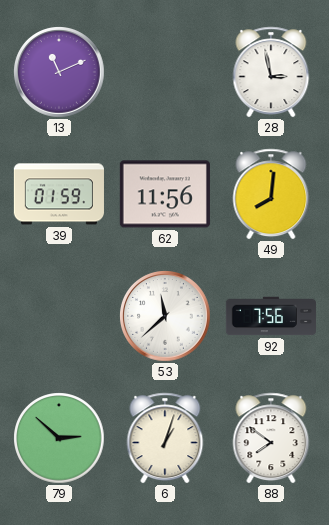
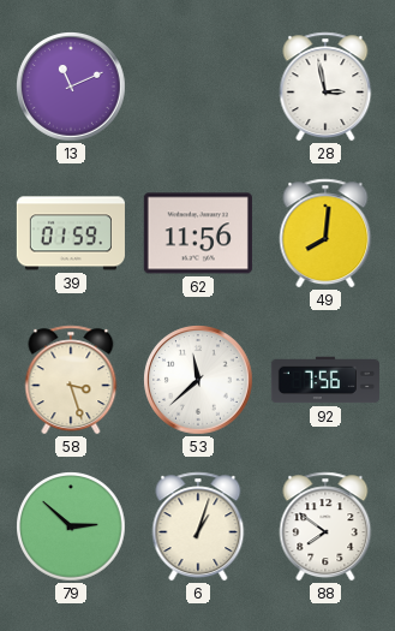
58: none -> 3:27
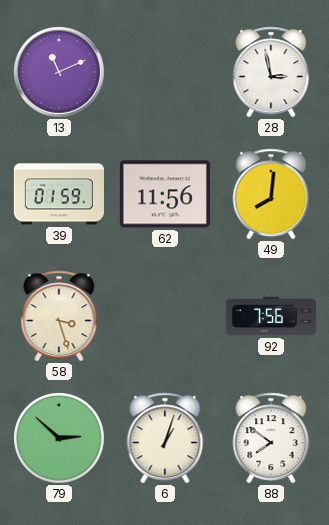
53: 11:38 -> none
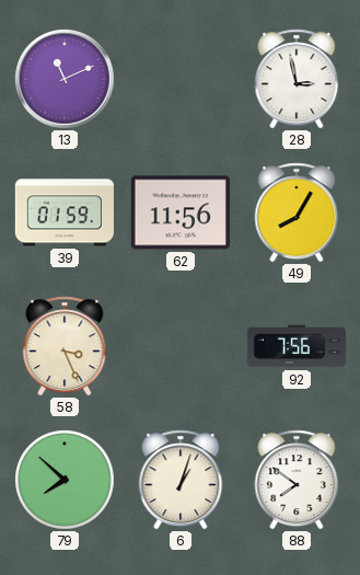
49: 8:01 -> 8:05
58: 3:27 -> 3:26
79: 2:52 -> 7:52
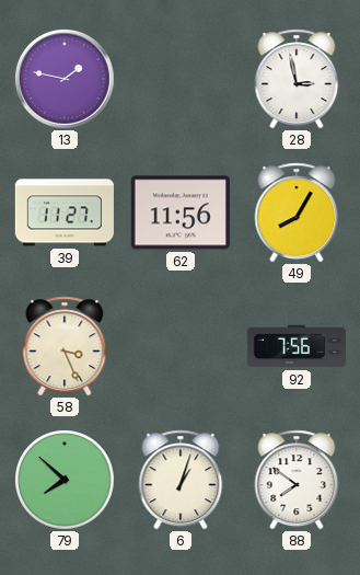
13: 11:11 -> 1:47
39: 01:59 -> 11:27
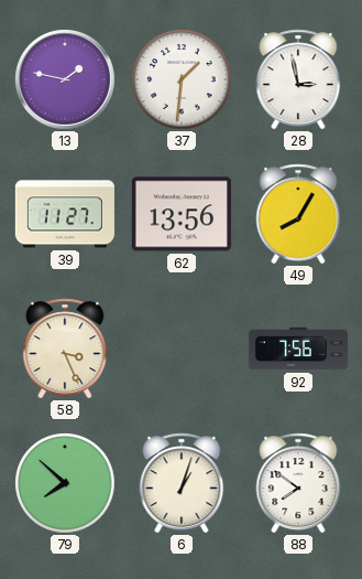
37: none -> 1:31
62: 11:56 -> 13:56
